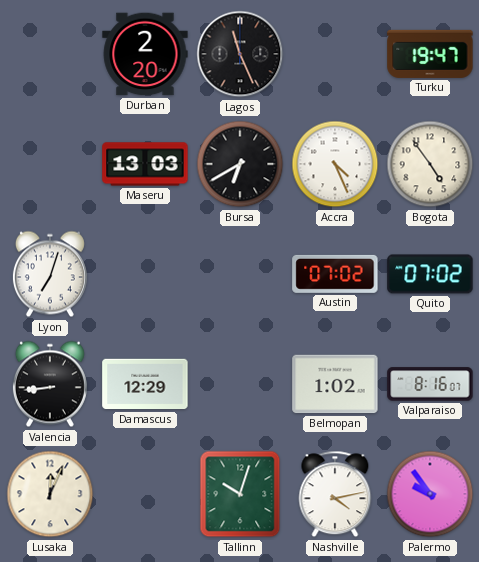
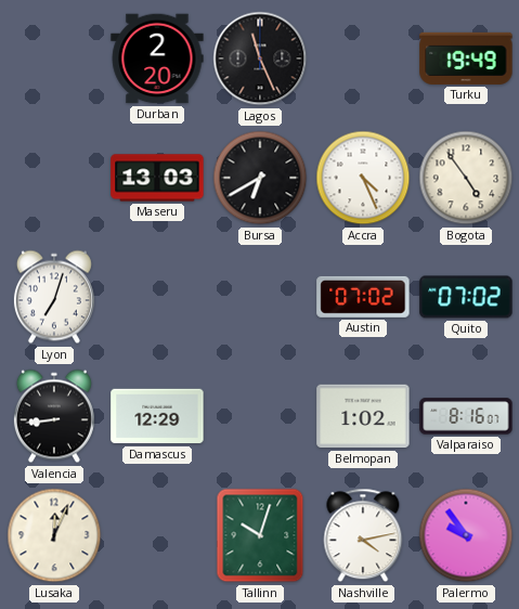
Turku: 19:47 -> 19:49
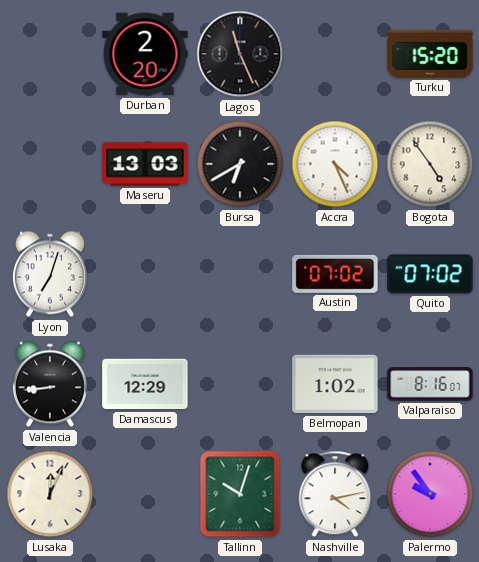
Turku: 19:49 -> 15:20
